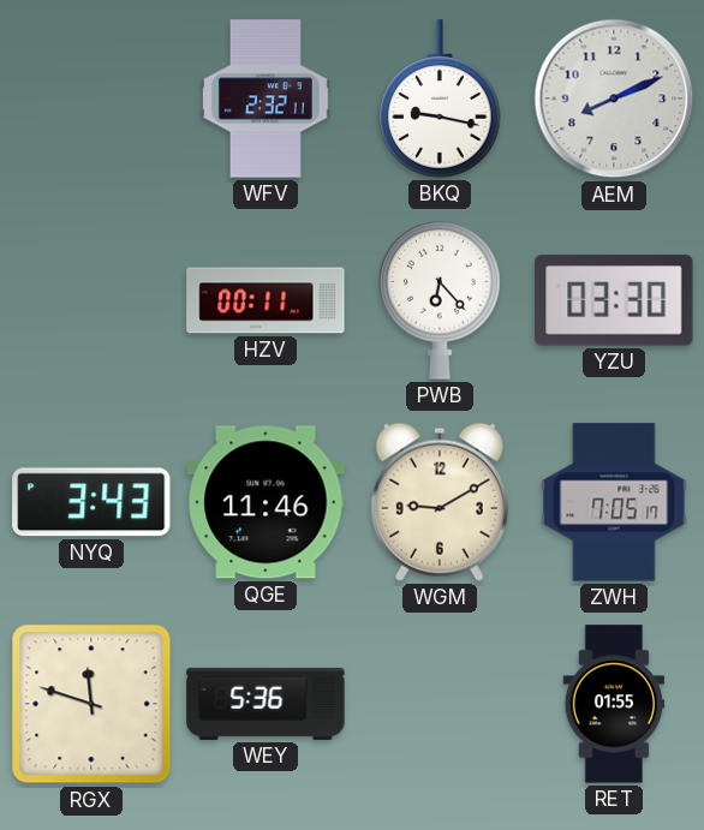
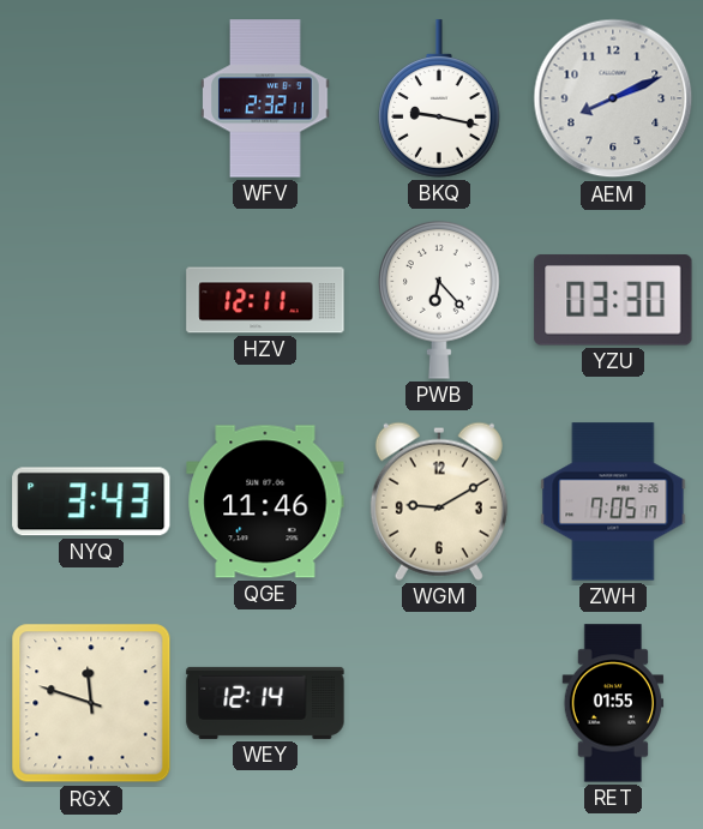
HZV: 00:11 -> 12:11
WEY: 5:36 -> 12:14
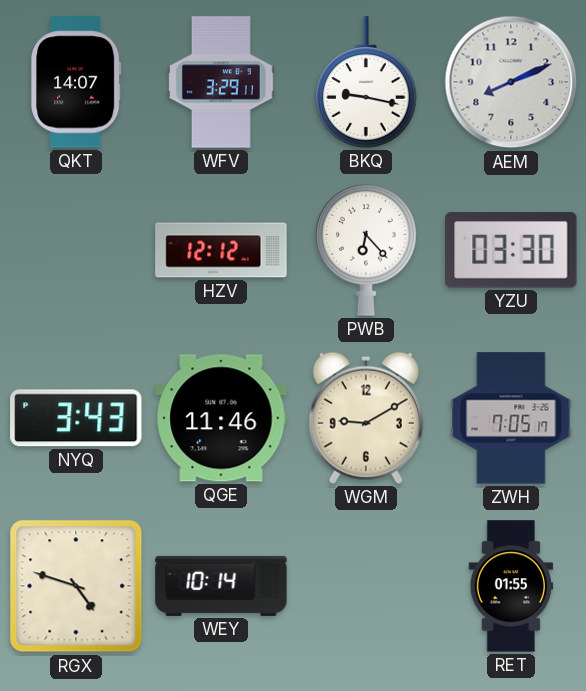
QKT: none -> 14:07
WFV: 2:32 -> 3:29
HZV: 12:11 -> 12:12
RGX: 11:48 -> 4:48
WEY: 12:14 -> 10:14
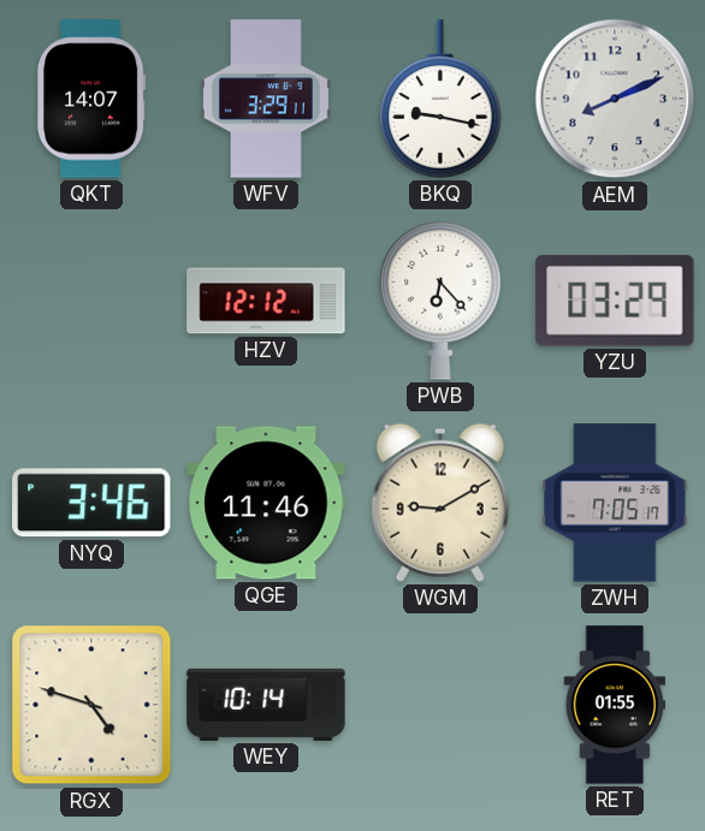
YZU: 03:30 -> 03:29
NYQ: 3:43 -> 3:46
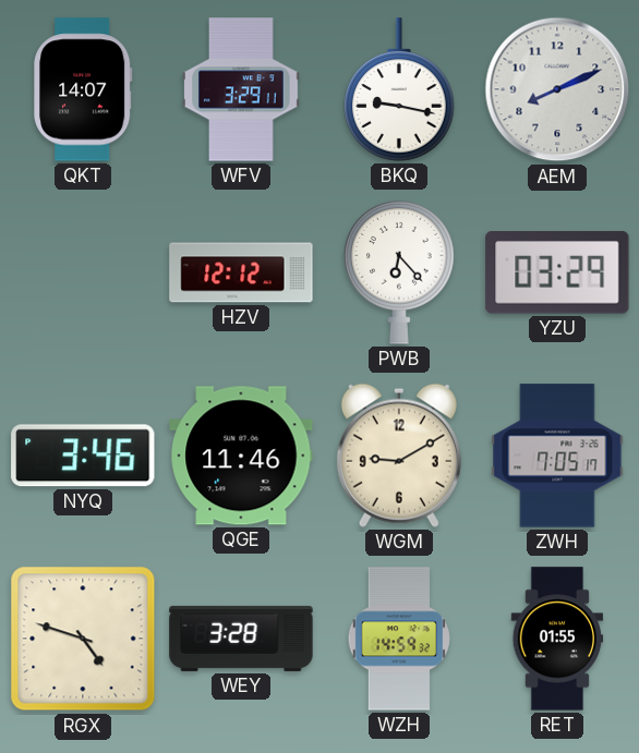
WEY: 10:14 -> 3:28
WZH: none -> 14:59
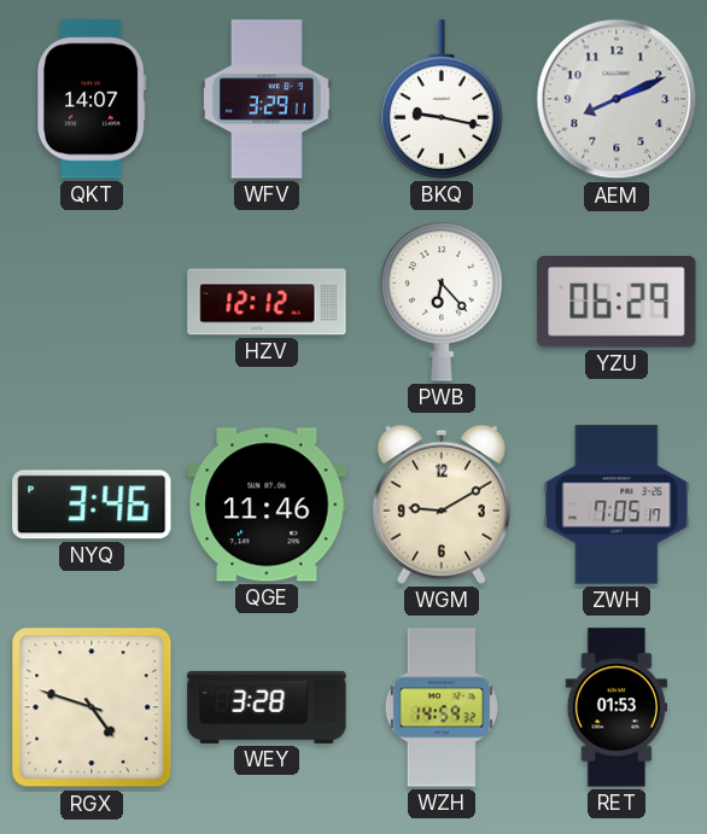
YZU: 03:29 -> 06:29
RET: 01:55 -> 01:53
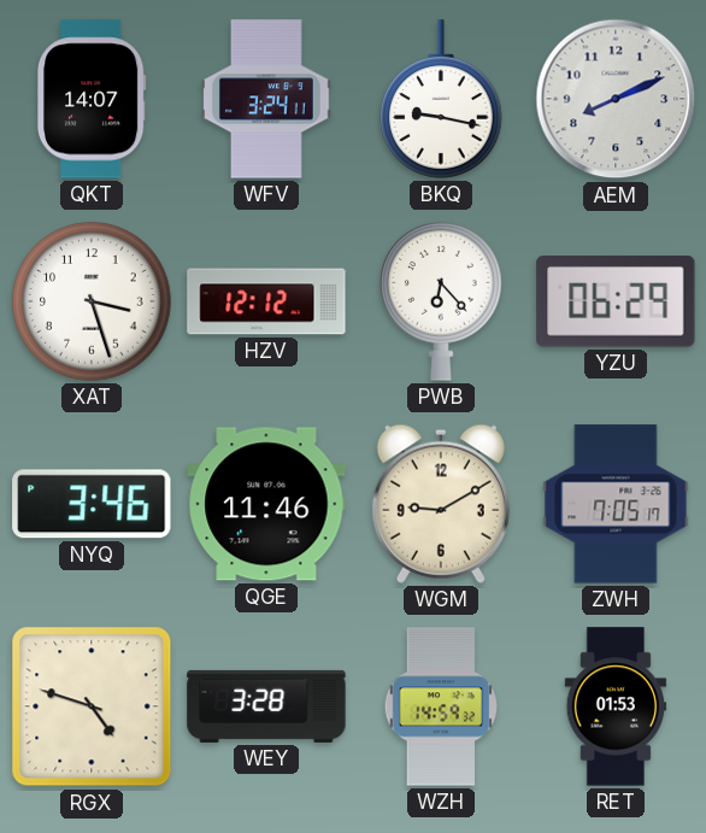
WFV: 3:29 -> 3:24
XAT: none -> 3:27
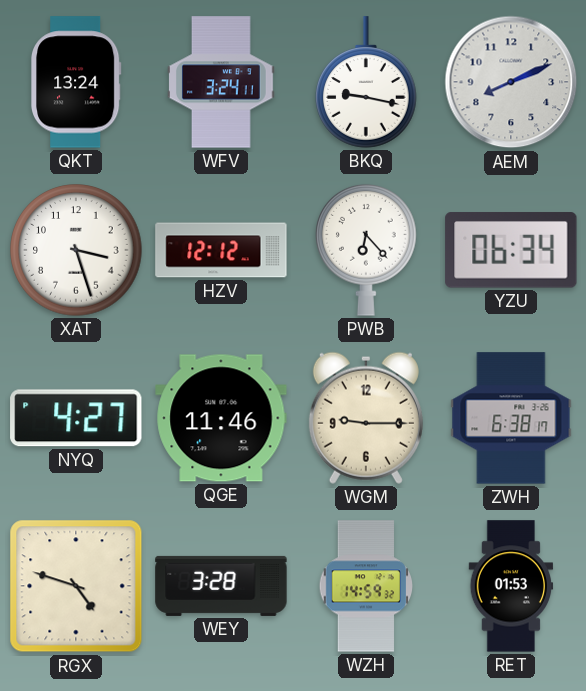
QKT: 14:07 -> 13:24
YZU: 06:29 -> 06:34
NYQ: 3:46 -> 4:27
WGM: 9:10 -> 9:15
ZWH: 7:05 -> 6:38
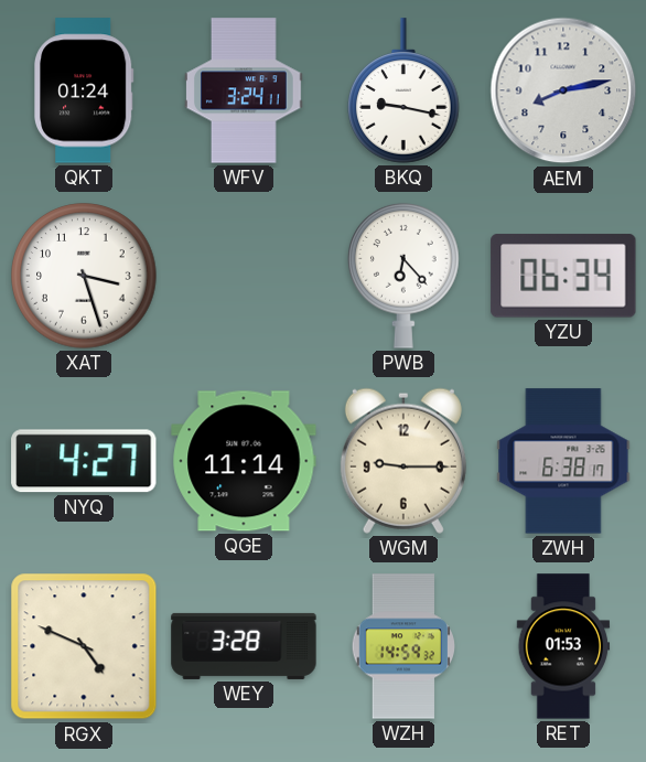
QKT: 13:24 -> 01:24
AEM: 8:11 -> 8:13
HZV: 12:12 -> none
QGE: 11:46 -> 11:14
RGX: 4:48 -> 4:49
